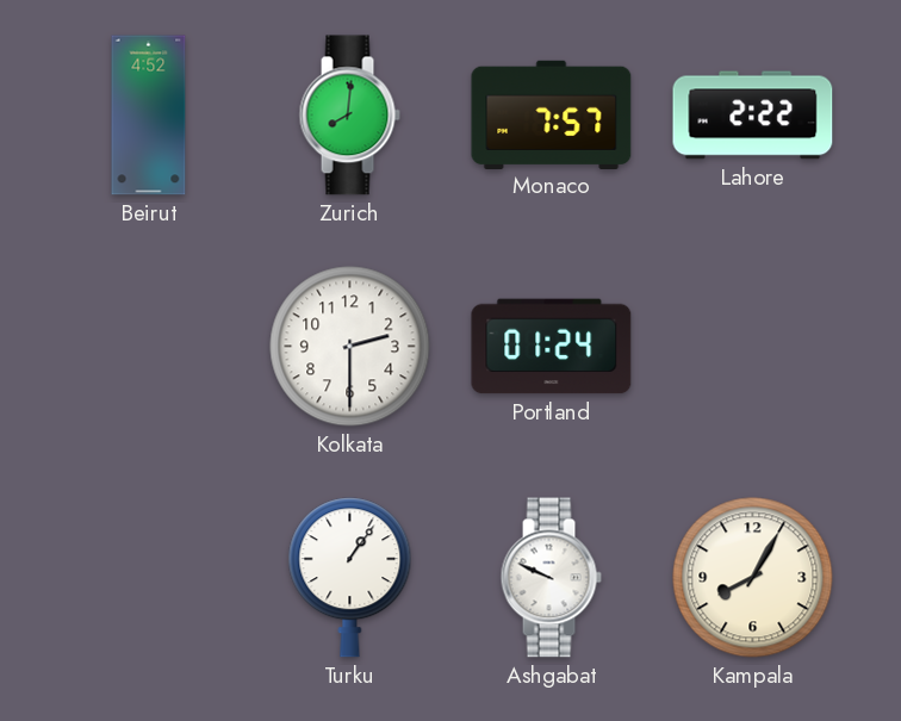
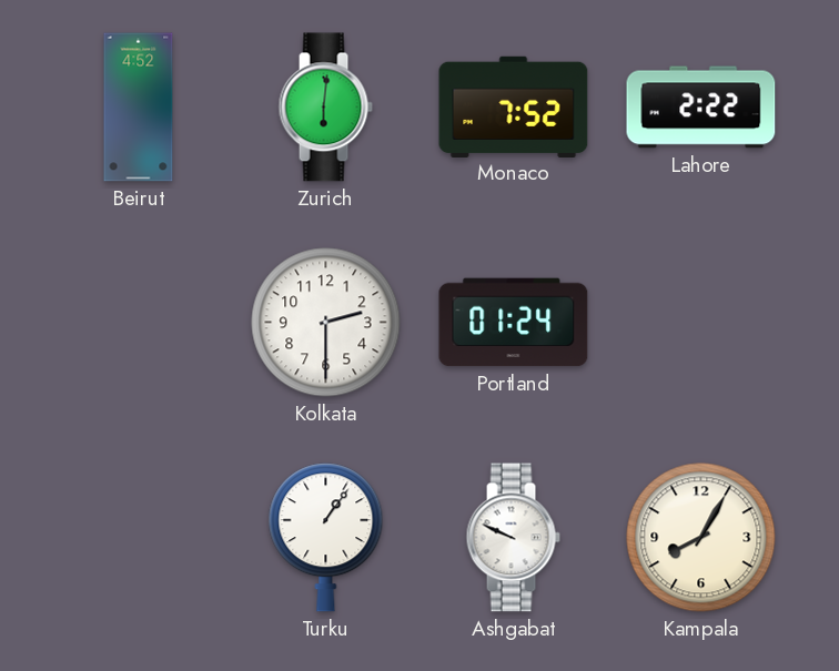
Zurich: 8:01 -> 6:01
Monaco: 7:57 -> 7:52
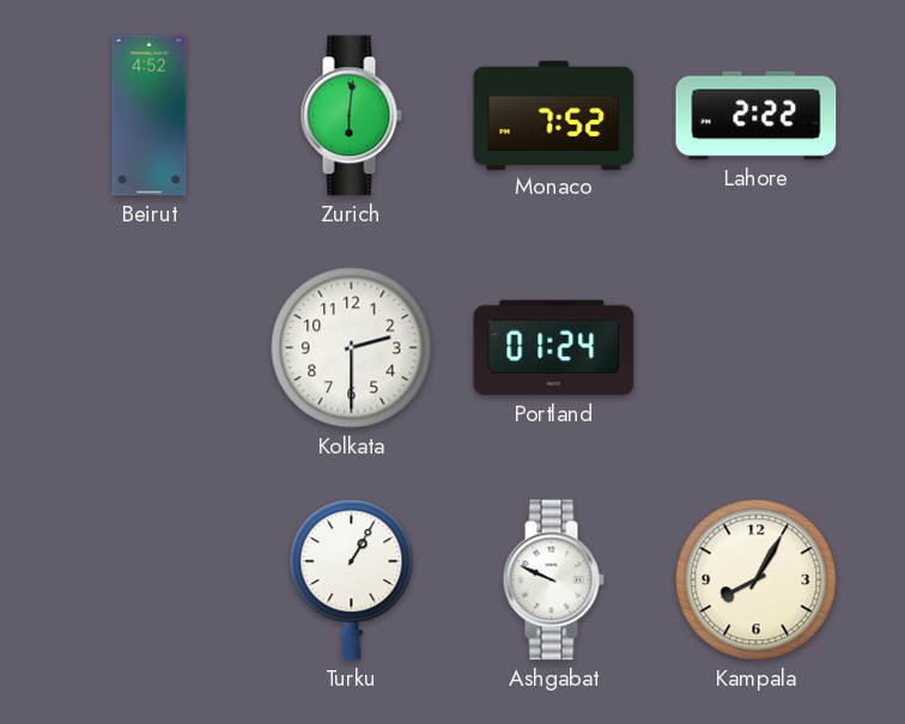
Turku: 1:06 -> 1:05
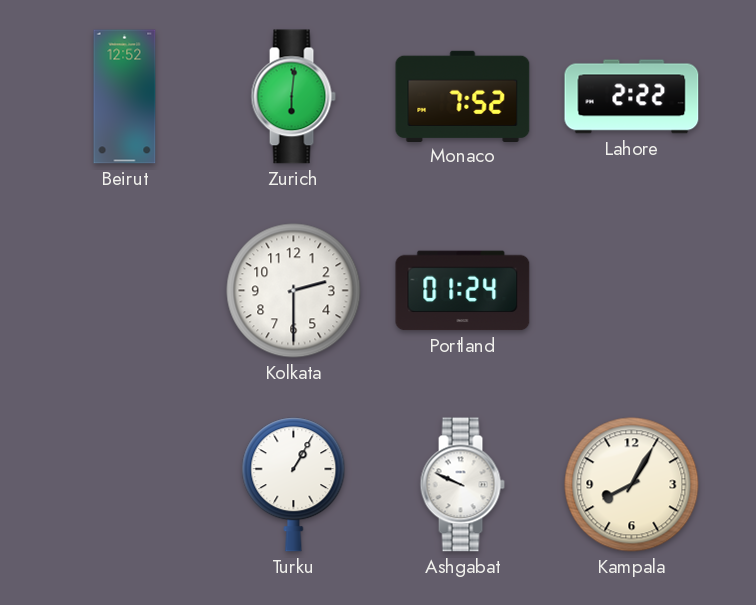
Beirut: 4:52 -> 12:52
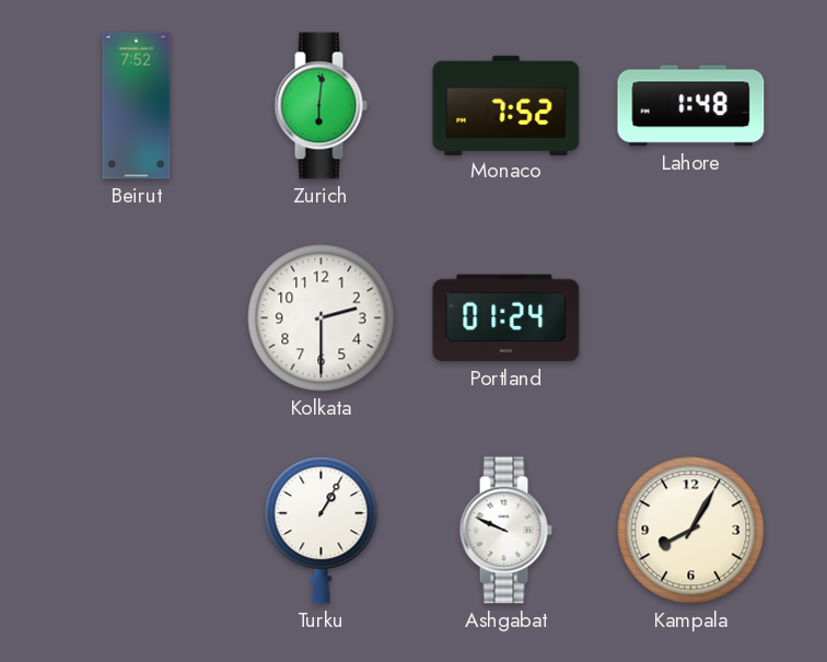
Beirut: 12:52 -> 7:52
Lahore: 2:22 -> 1:48
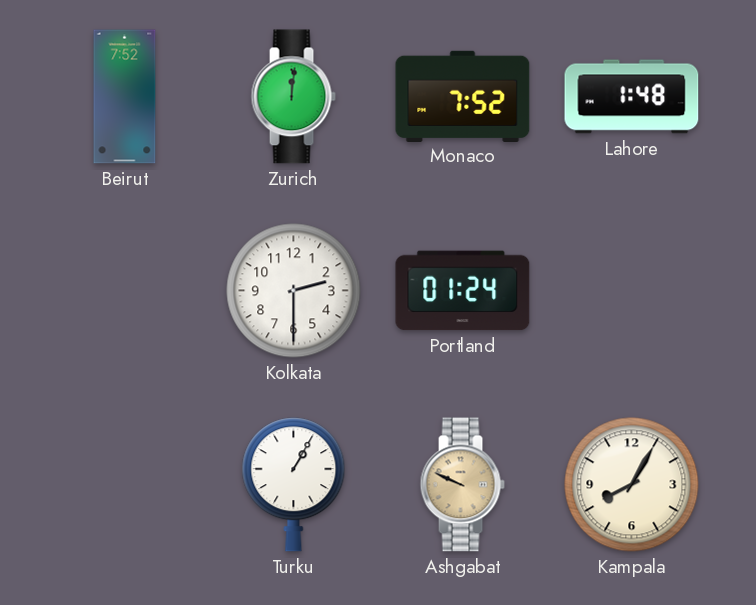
Zurich: 6:01 -> 12:01
Ashgabat dial: white -> champagne
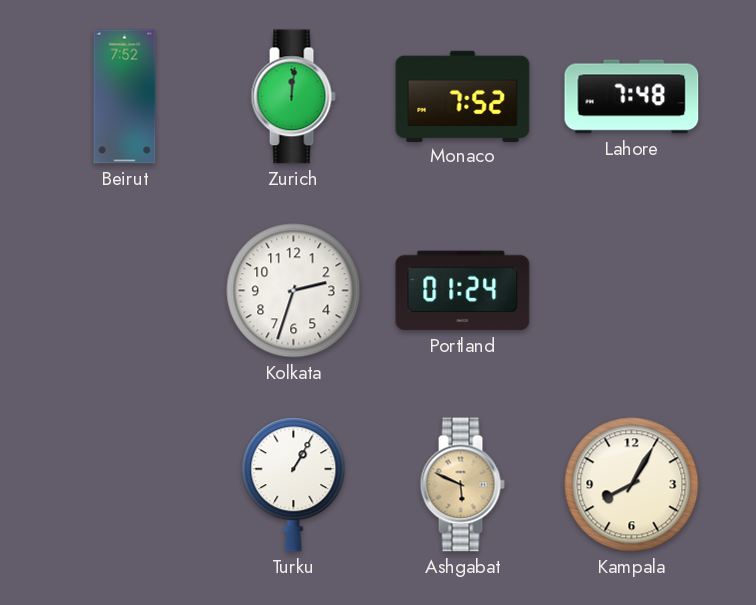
Lahore: 1:48 -> 7:48
Kolkata: 2:30 -> 2:33
Ashgabat: 9:49 -> 5:49
